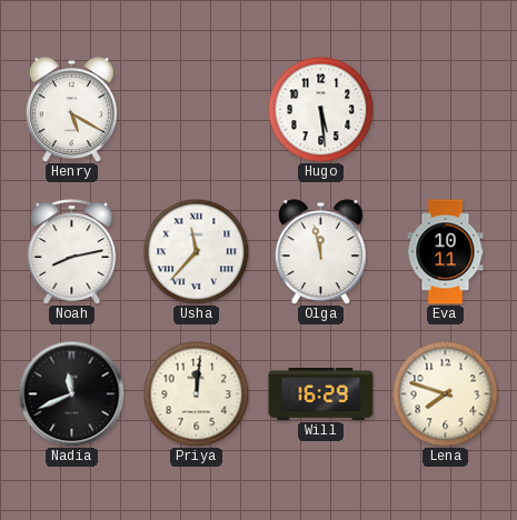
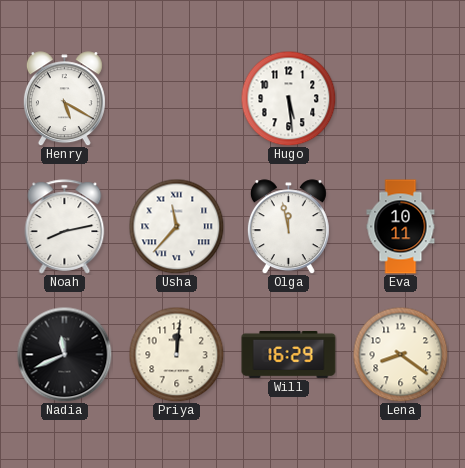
Lena: 7:48 -> 8:21
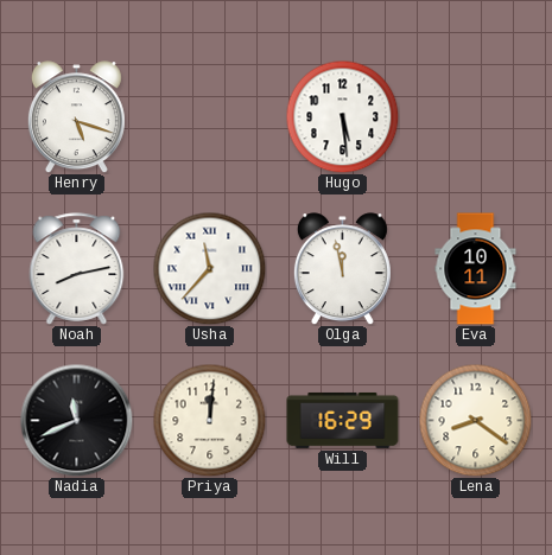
Henry: 5:20 -> 5:18
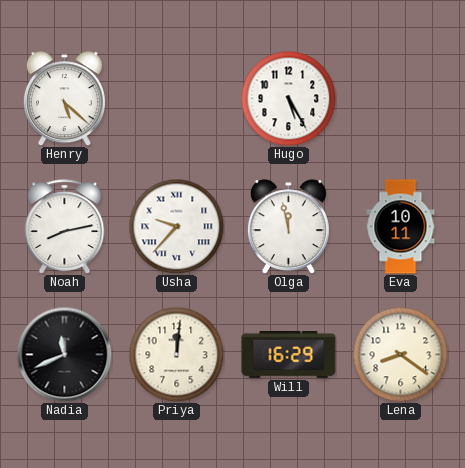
Henry: 5:18 -> 5:22
Hugo: 5:29 -> 5:25
Usha: 11:37 -> 9:37
